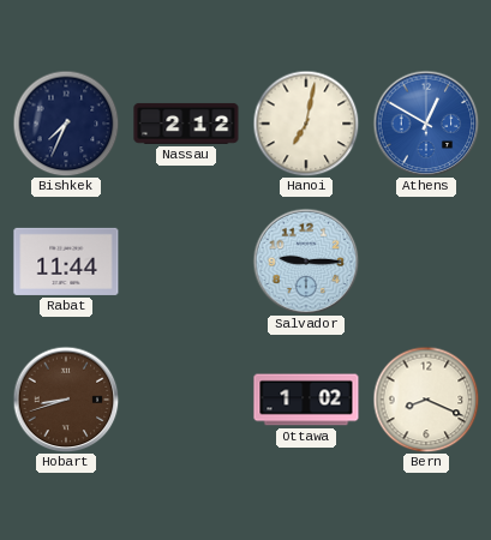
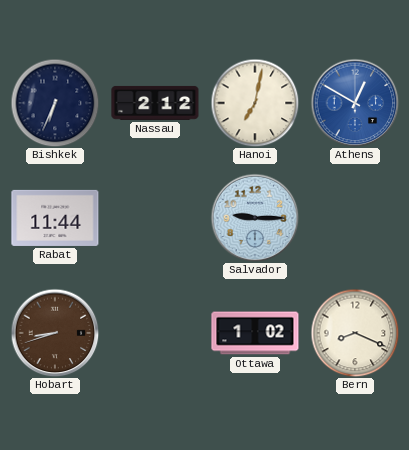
Bishkek: 7:34 -> 6:34
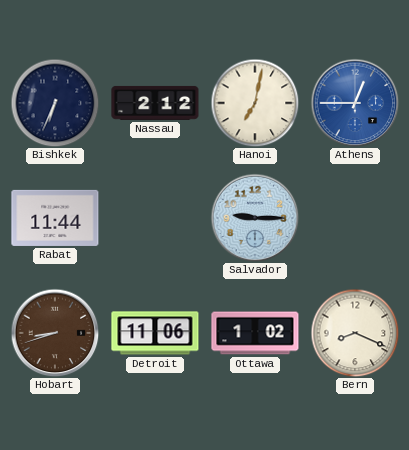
Athens: 12:50 -> 12:45
Detroit: none -> 11:06
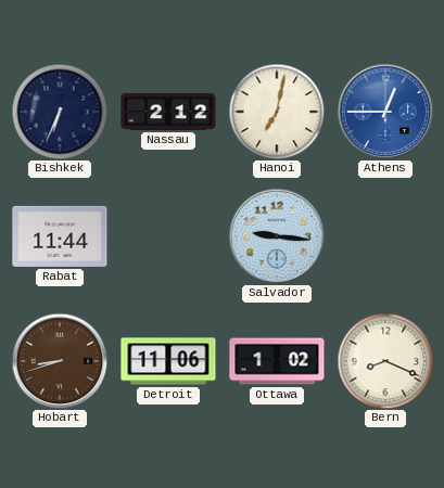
Salvador: 9:15 -> 9:16
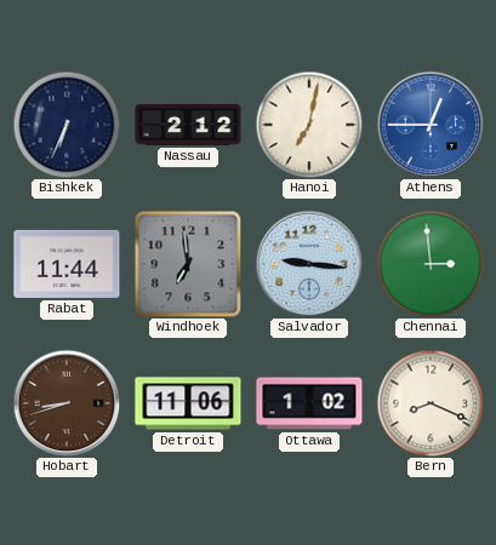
Windhoek: none -> 6:59
Chennai: none -> 2:59
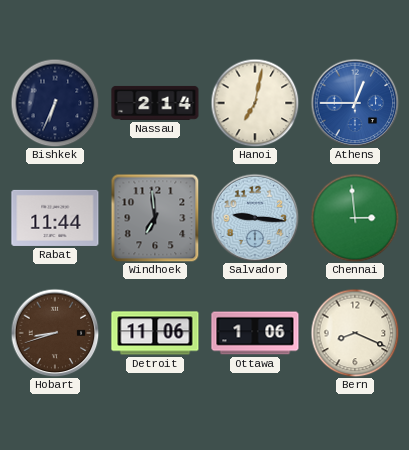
Nassau: 2:12 -> 2:14
Ottawa: 1:02 -> 1:06
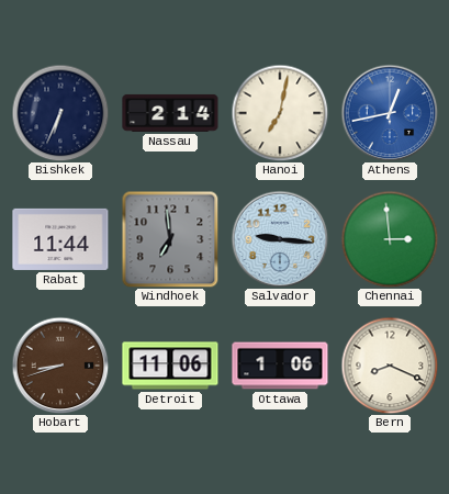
Athens: 12:45 -> 12:43
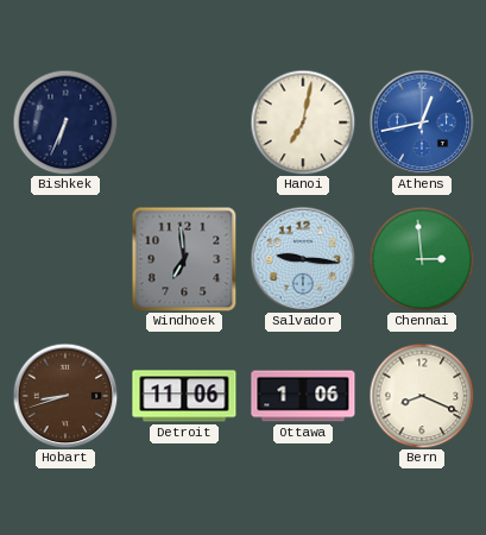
Nassau: 2:14 -> none
Rabat: 11:44 -> none
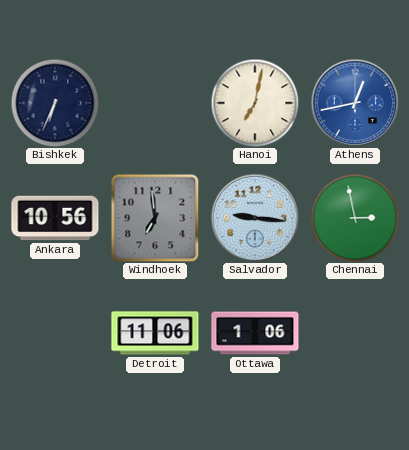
Ankara: none -> 10:56
Chennai: 2:59 -> 2:58
Hobart: 8:42 -> none
Bern: 8:19 -> none
